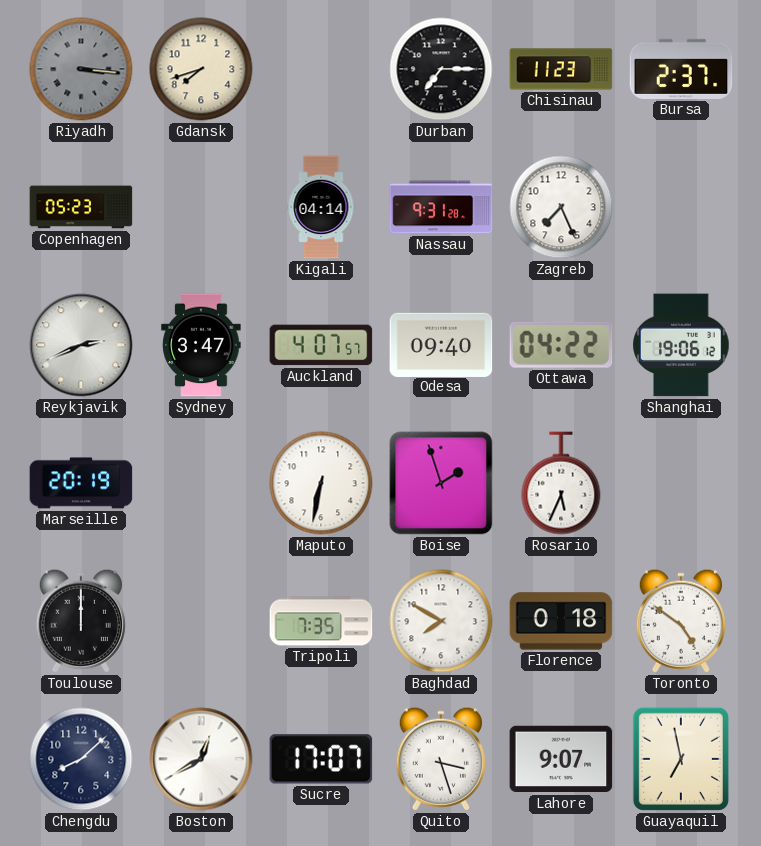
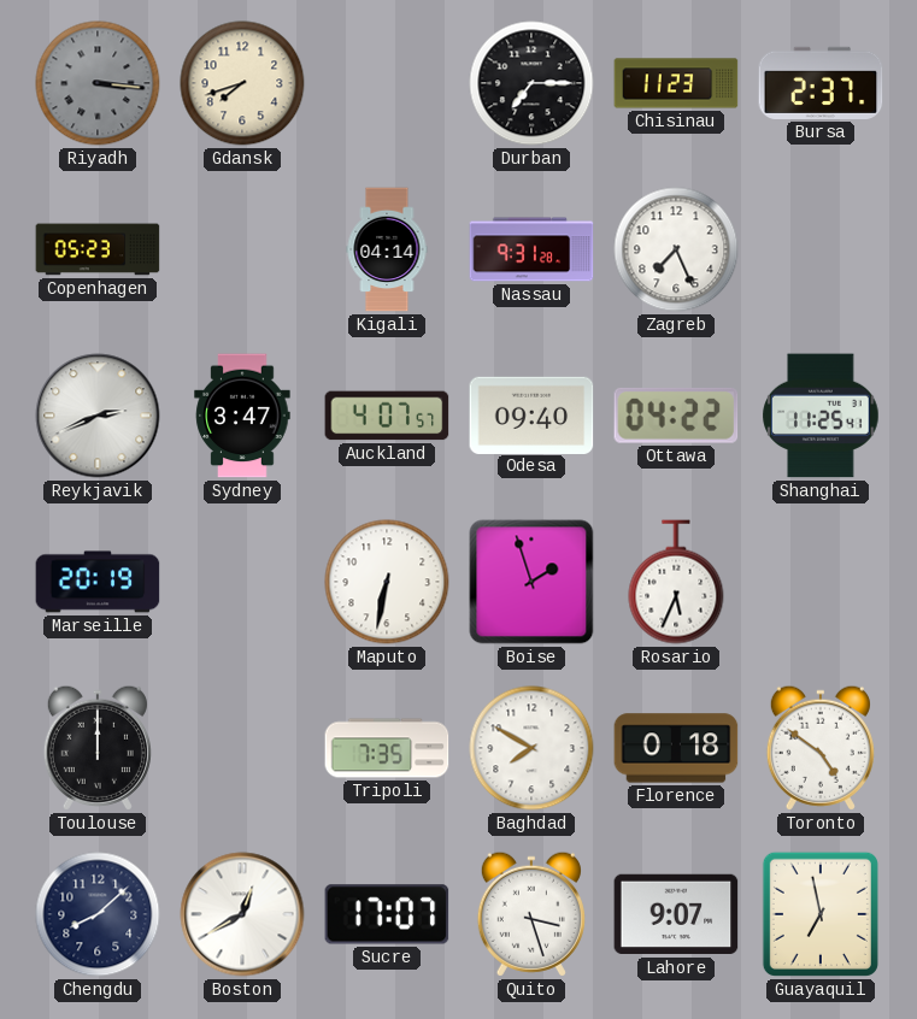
Shanghai: 19:06 -> 11:25
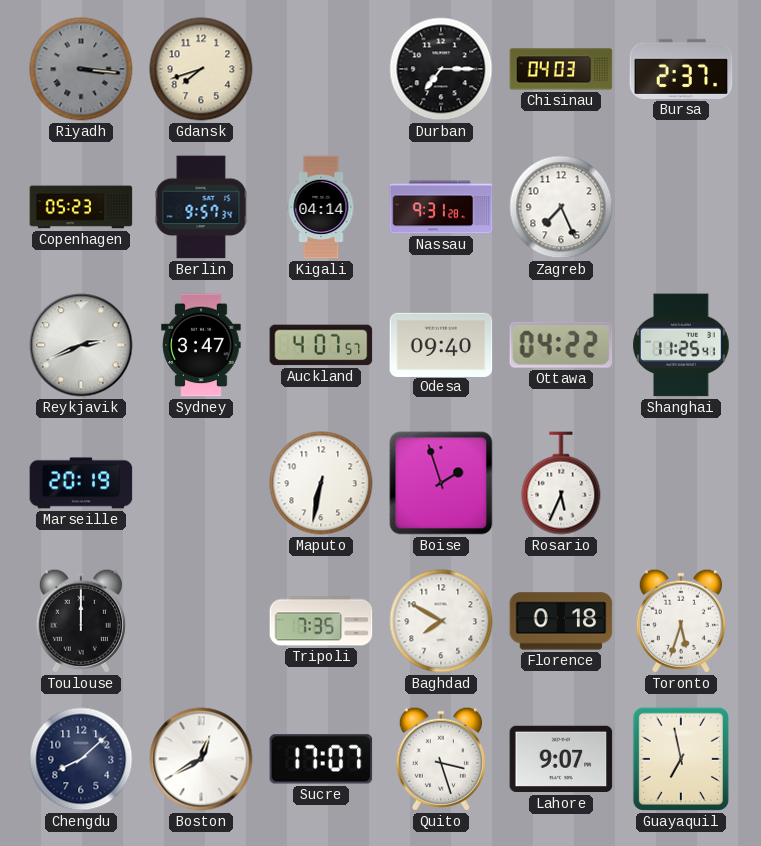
Chisinau: 11:23 -> 04:03
Berlin: none -> 9:57
Toronto: 4:51 -> 5:33
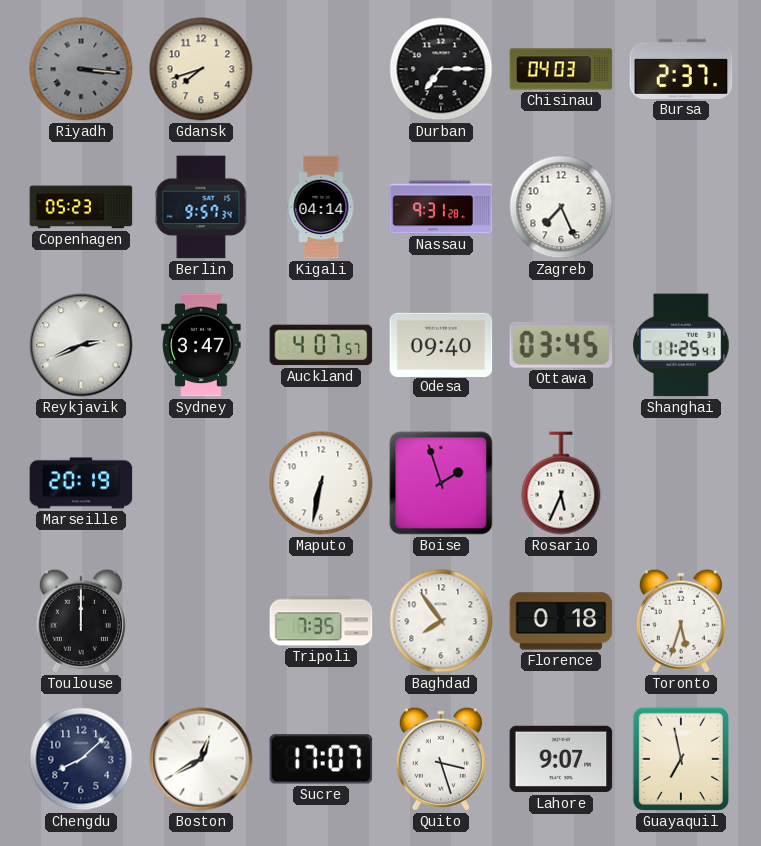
Ottawa: 04:22 -> 03:45
Baghdad: 7:50 -> 7:54
